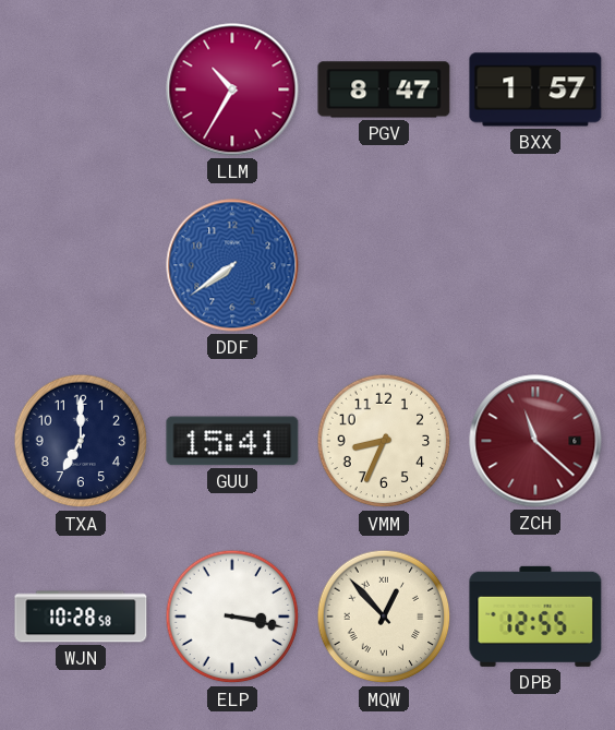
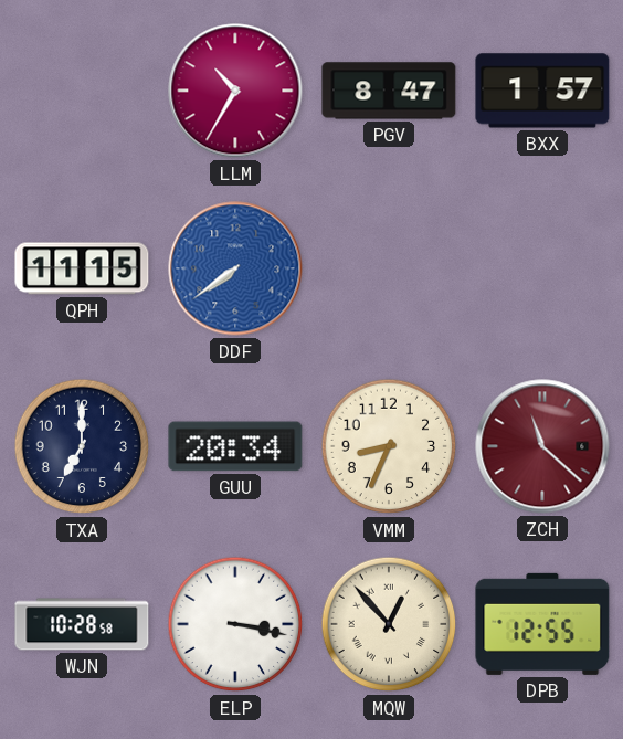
QPH: none -> 11:15
GUU: 15:41 -> 20:34
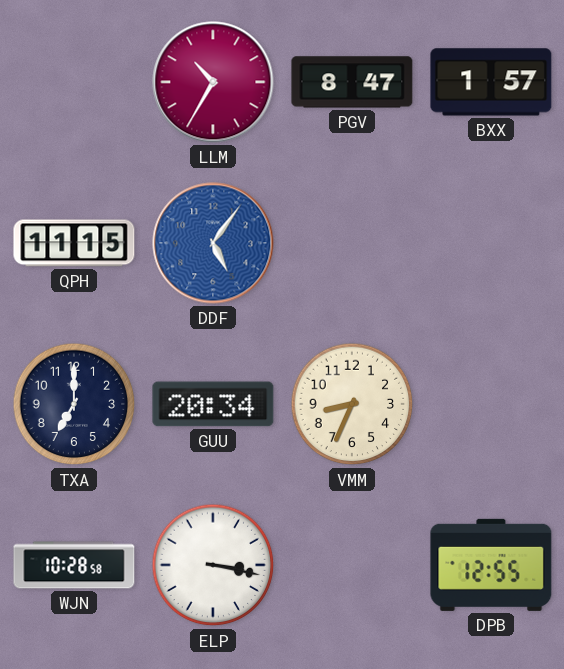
DDF: 7:39 -> 5:06
ZCH: 11:22 -> none
MQW: 12:53 -> none
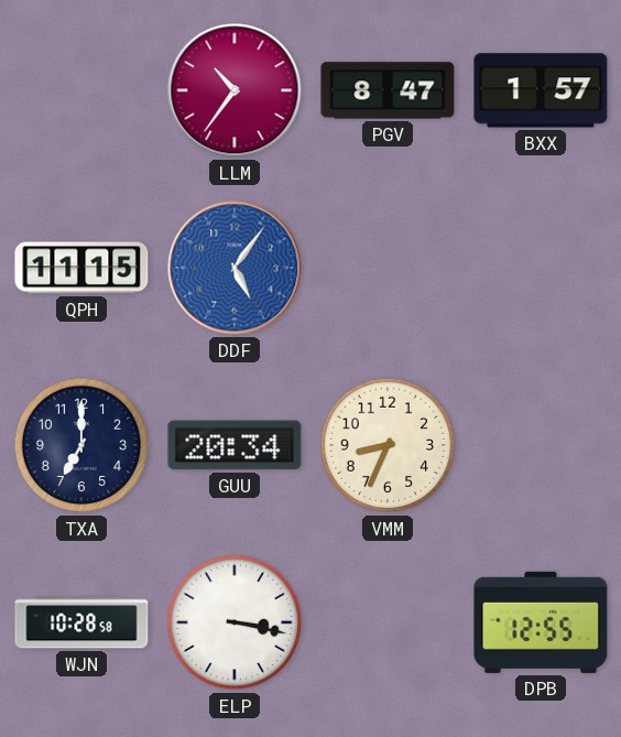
LLM: 10:35 -> 10:36
